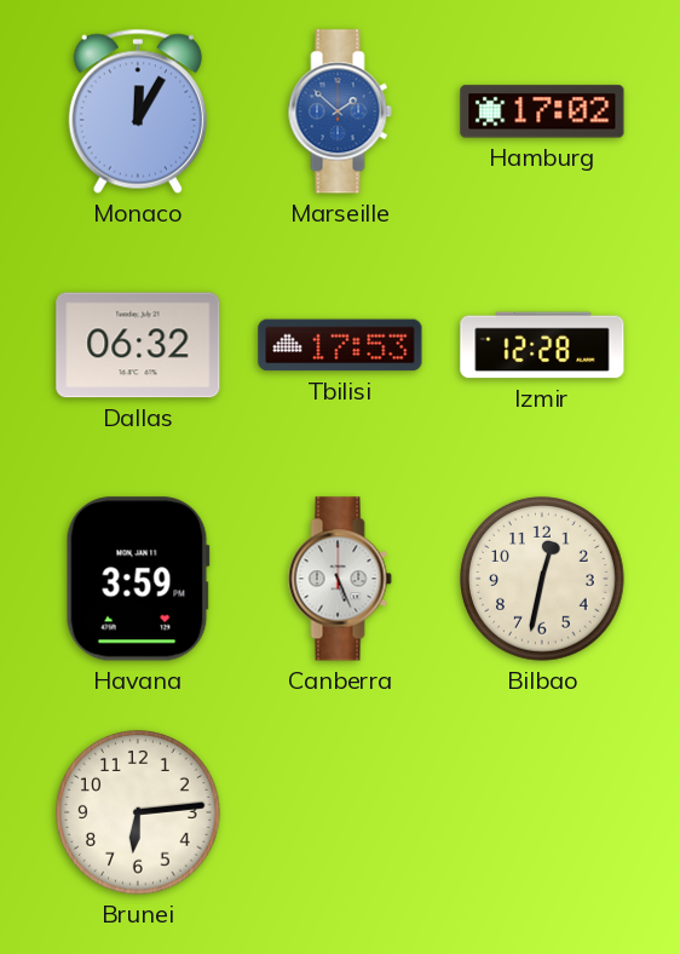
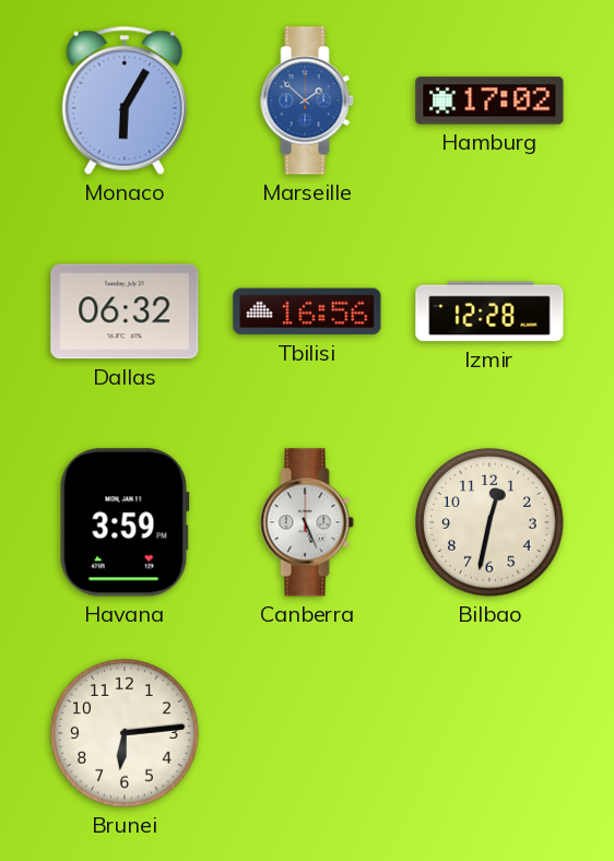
Monaco: 12:05 -> 6:05
Tbilisi: 17:53 -> 16:56
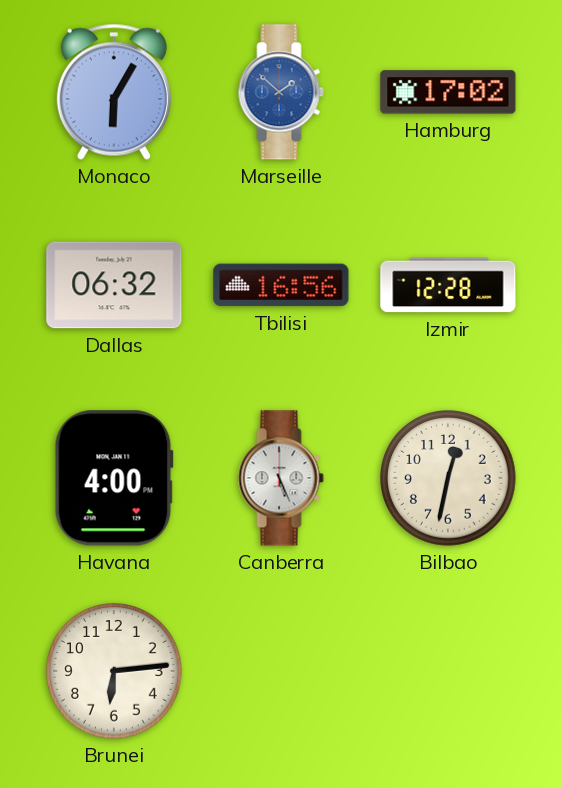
Havana: 3:59 -> 4:00
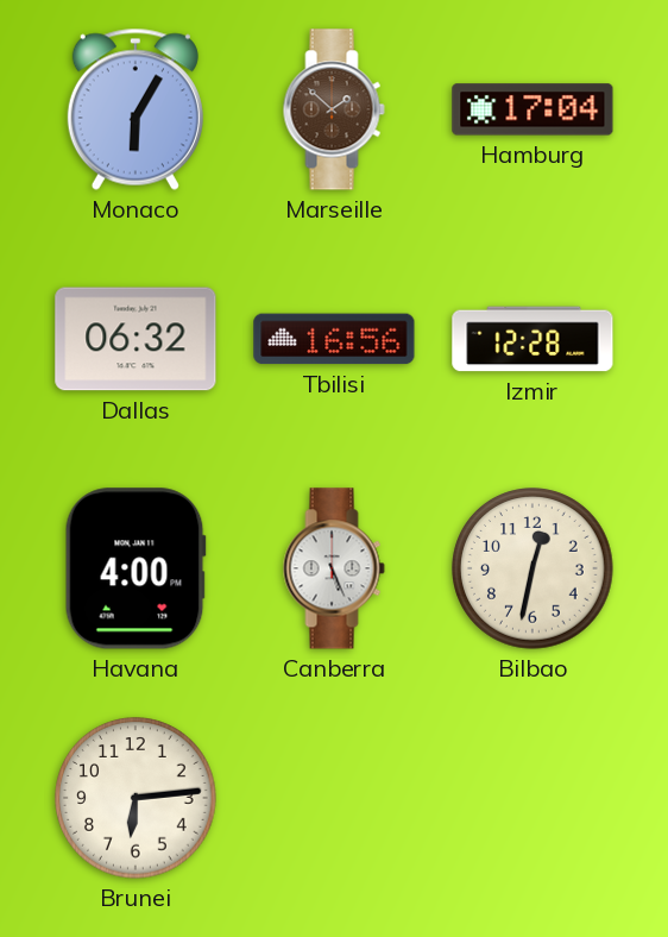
Marseille dial: blue -> brown
Hamburg: 17:02 -> 17:04
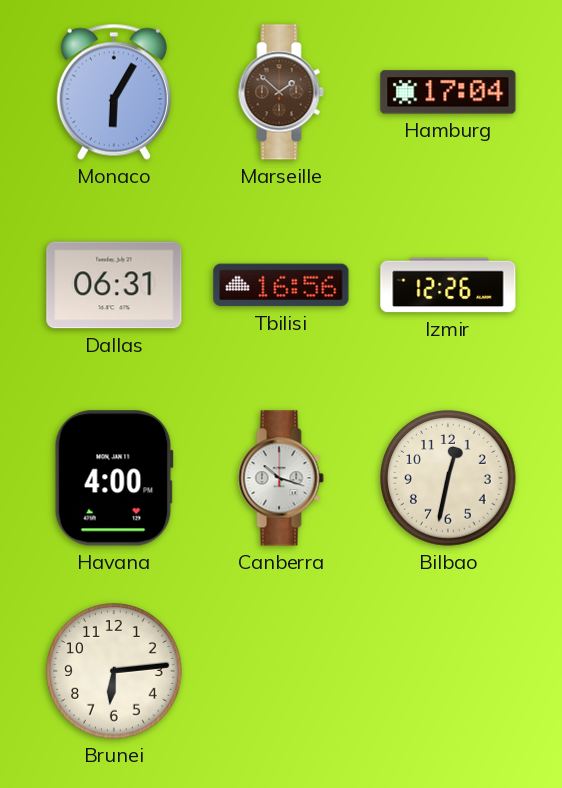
Dallas: 06:32 -> 06:31
Izmir: 12:28 -> 12:26
Canberra: 5:26 -> 10:18
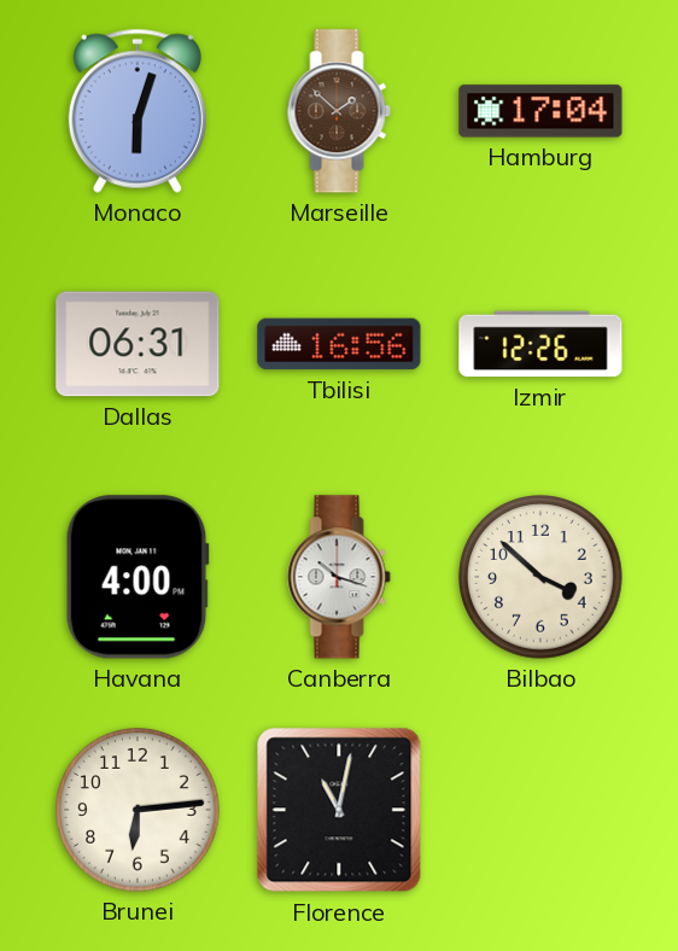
Monaco: 6:05 -> 6:03
Bilbao: 12:32 -> 3:52
Florence: none -> 11:02
